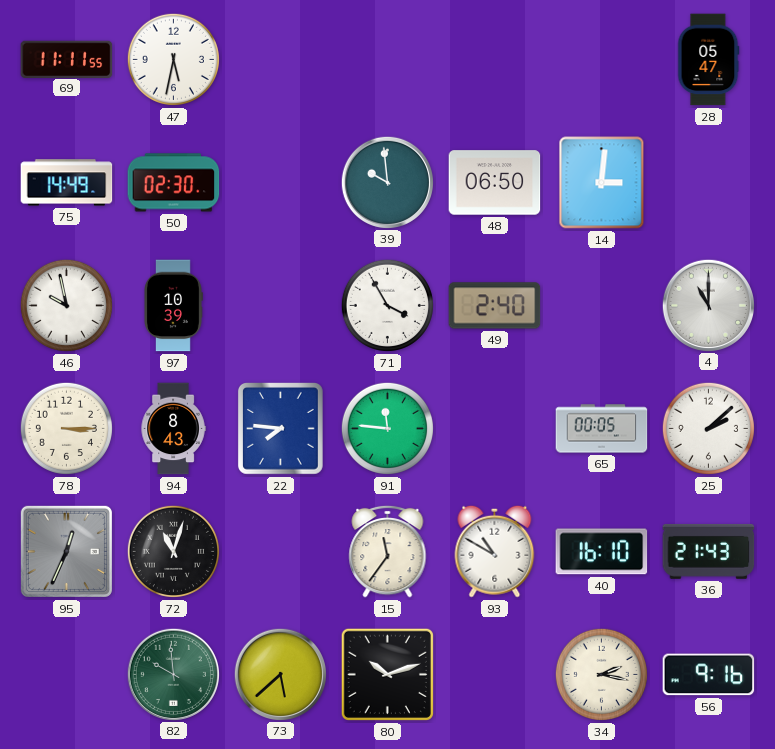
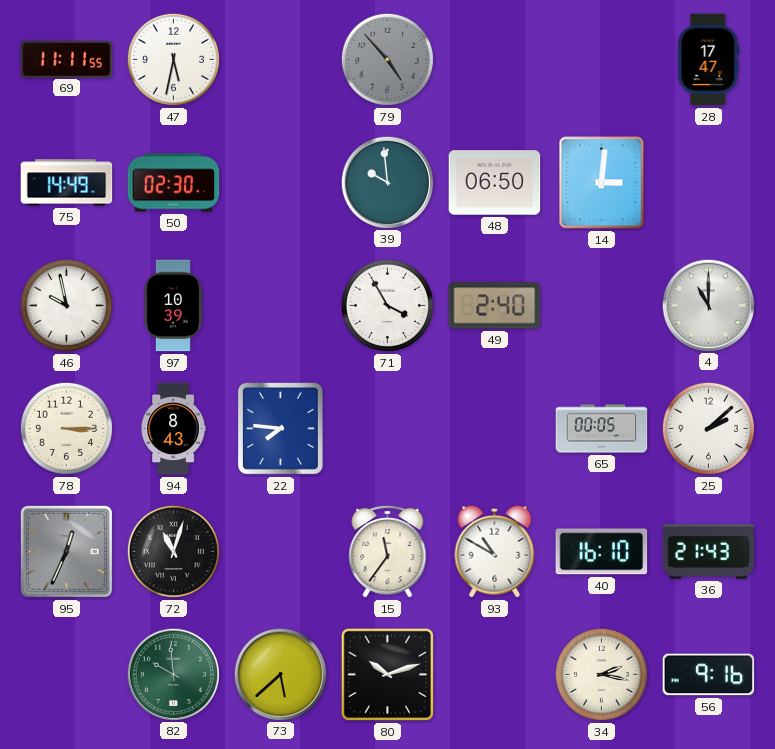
79: none -> 4:53
28: 05:47 -> 17:47
91: 11:46 -> none
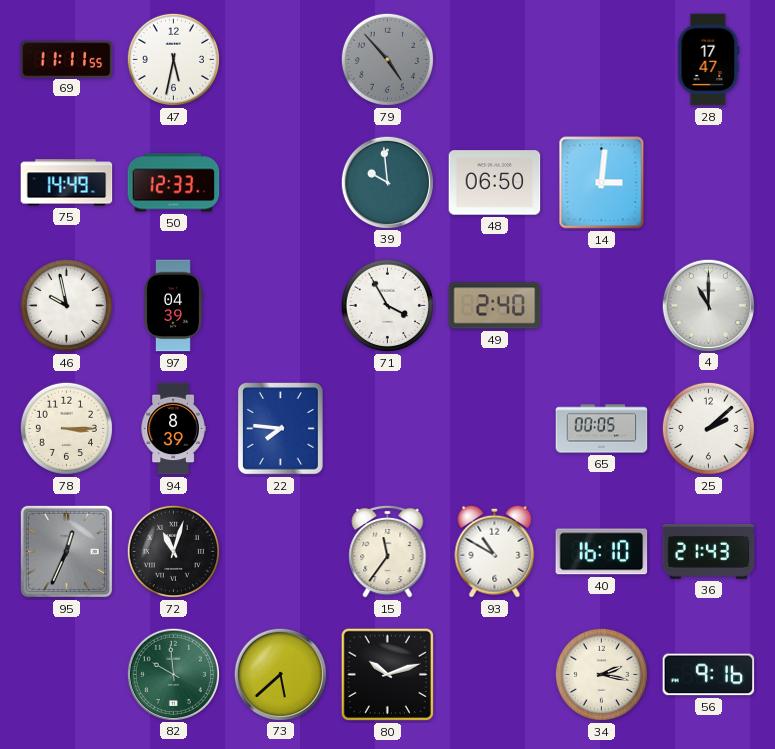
50: 02:30 -> 12:33
97: 10:39 -> 04:39
94: 8:43 -> 8:39
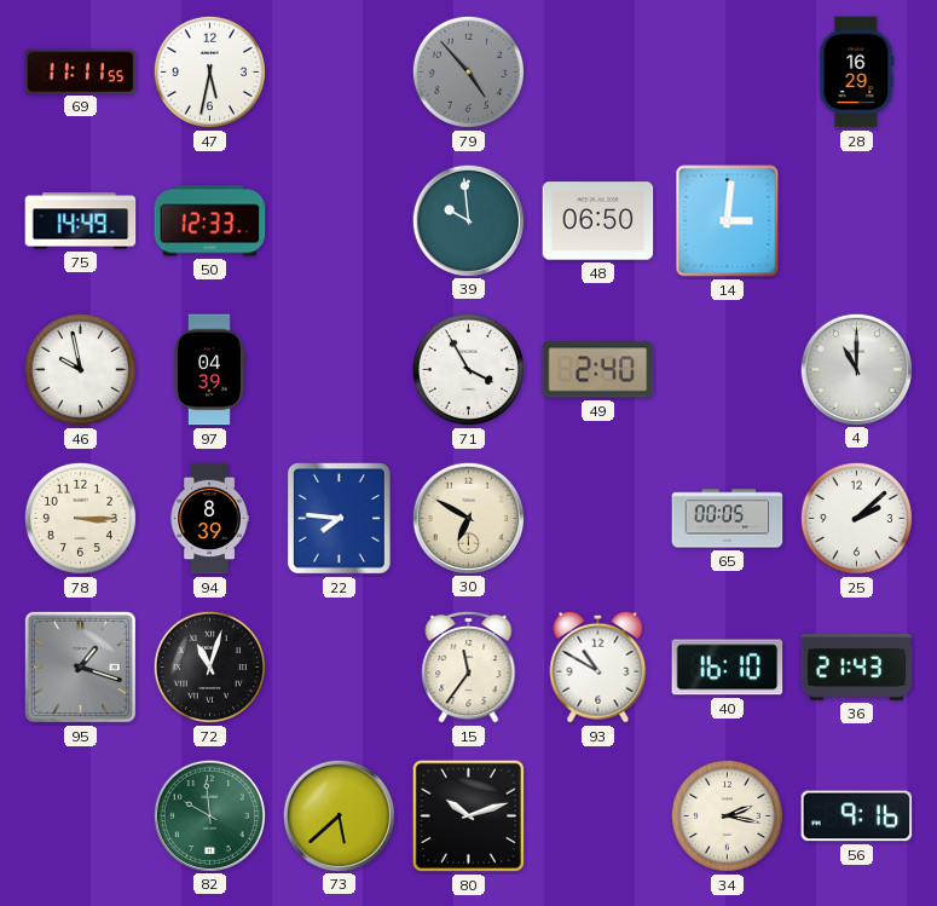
28: 17:47 -> 16:29
30: none -> 6:50
95: 12:34 -> 1:18
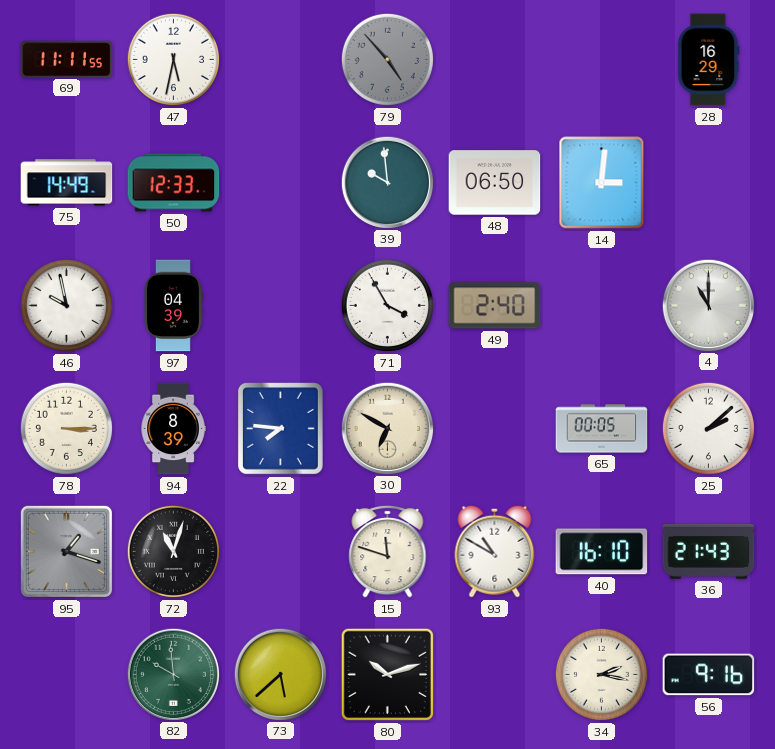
15: 11:36 -> 11:48
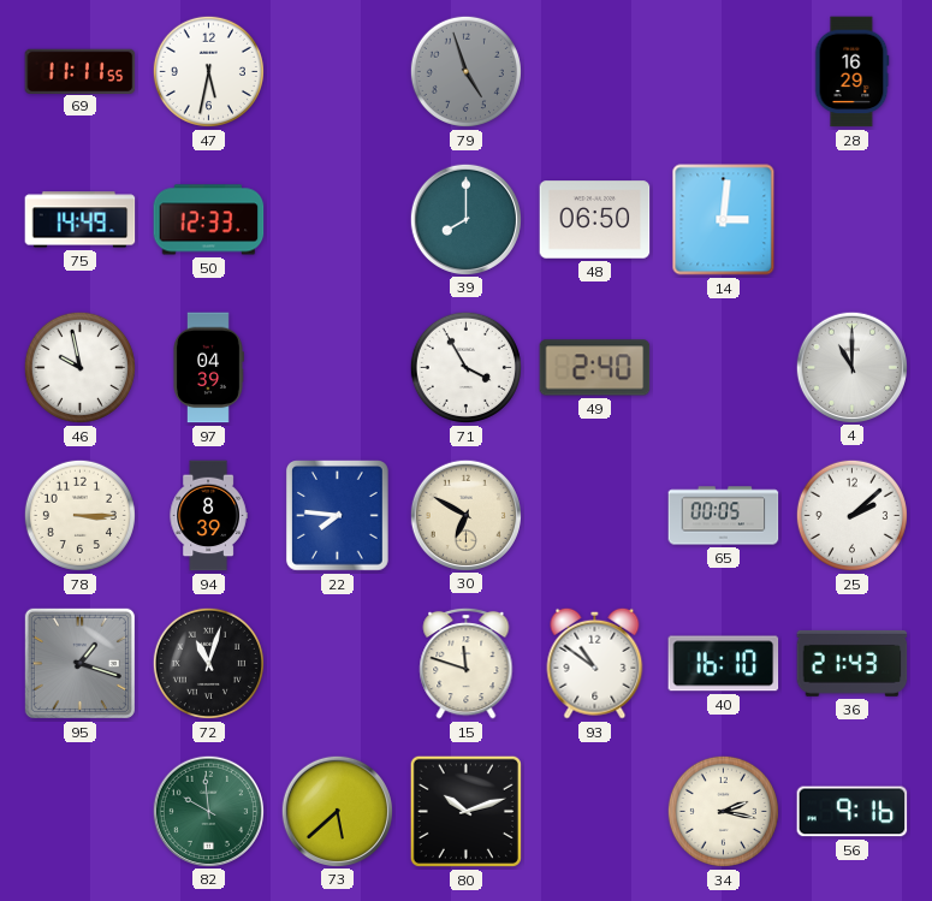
79: 4:53 -> 4:57
39: 9:59 -> 8:00
93: 10:50 -> 10:51
